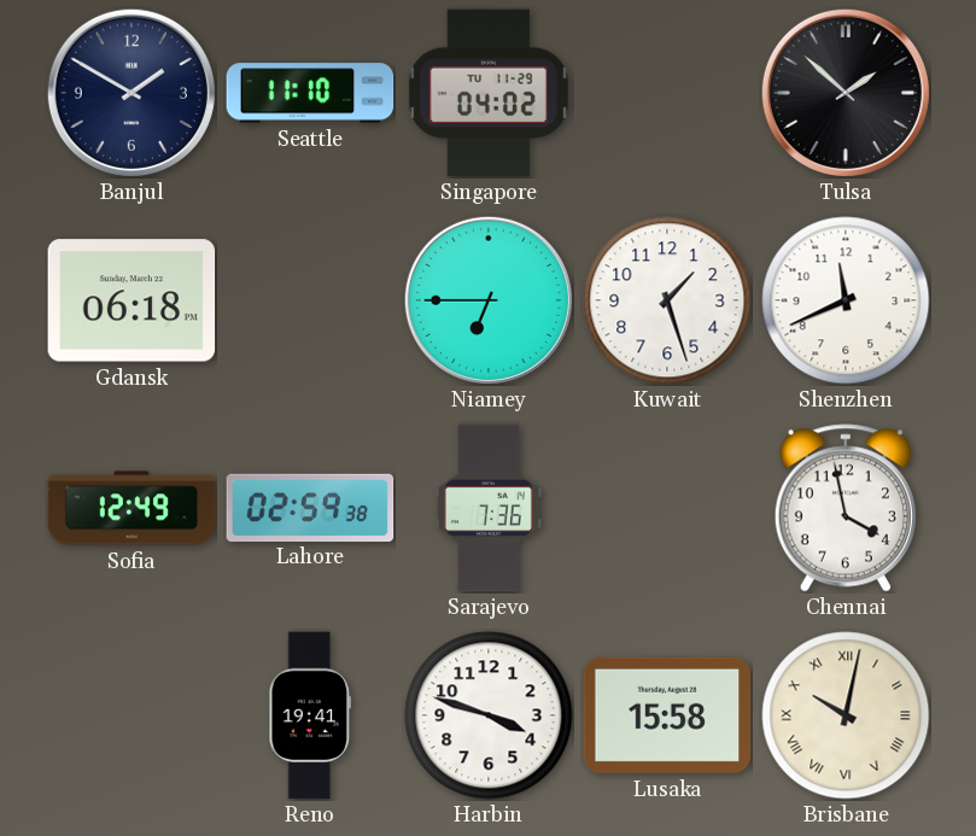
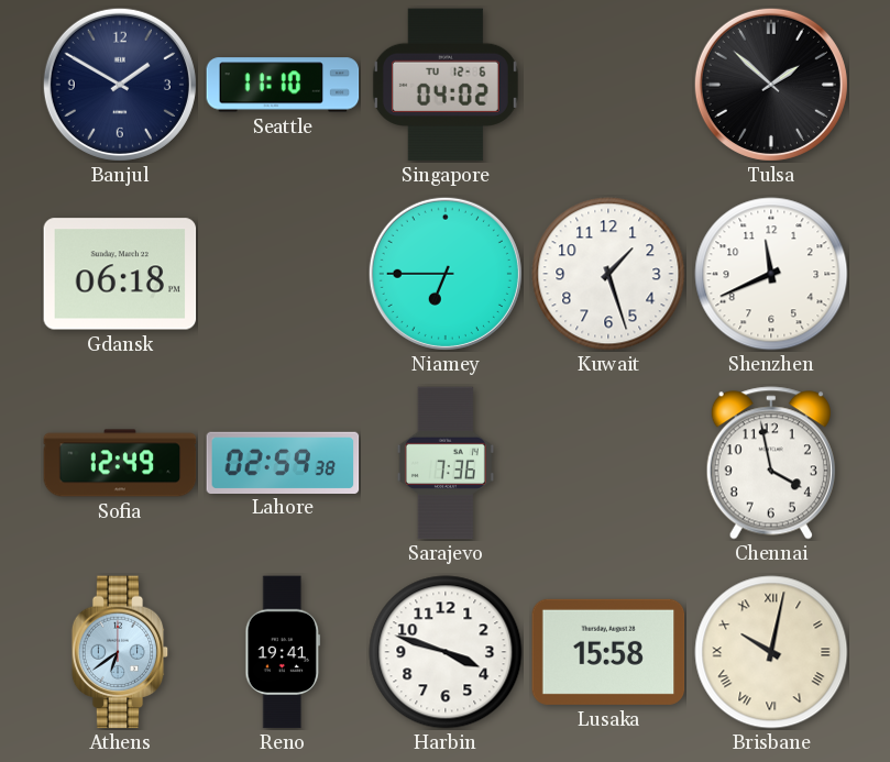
Singapore date: TU 11-29 -> TU 12-6
Athens: none -> 6:39
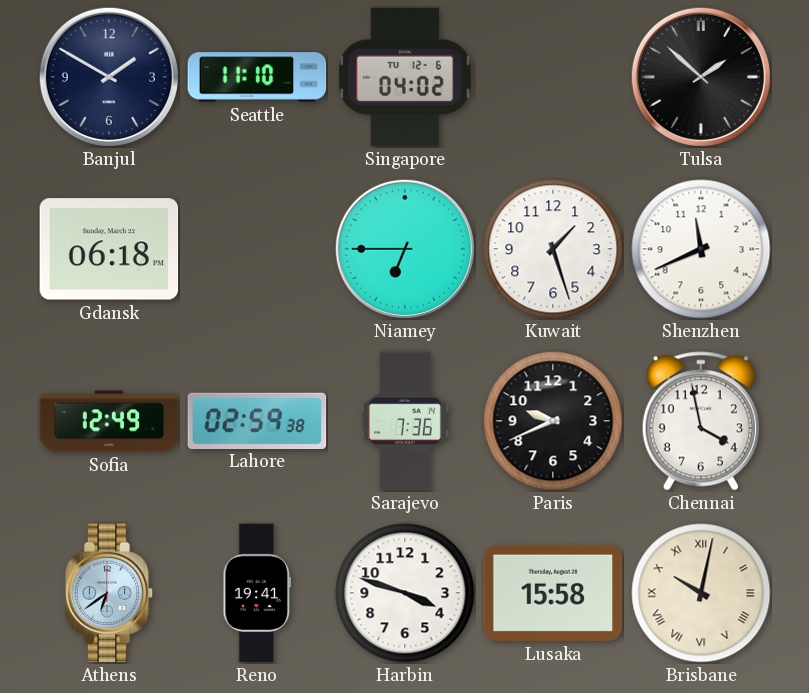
Paris: none -> 9:41
